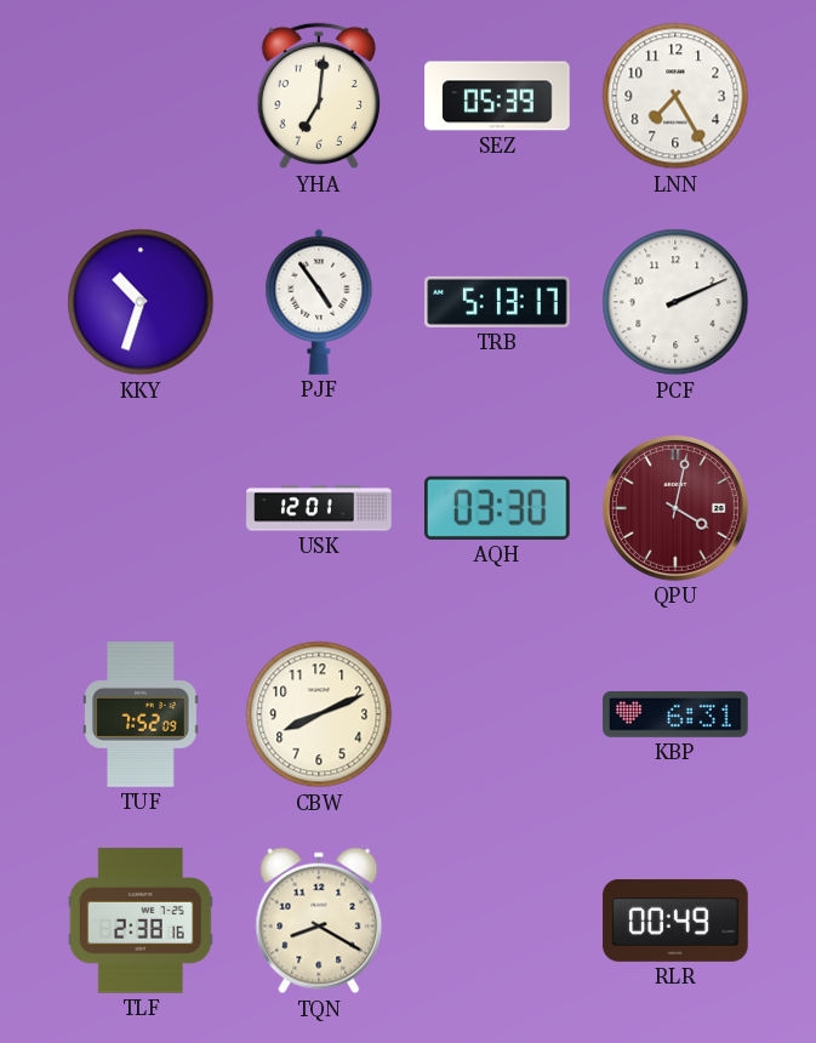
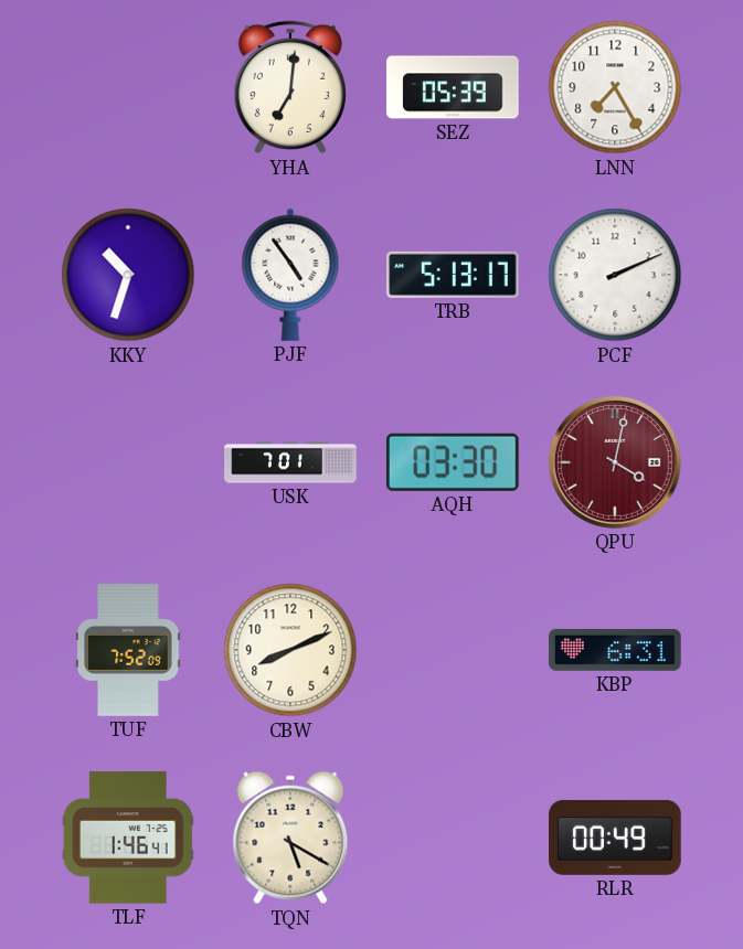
USK: 12:01 -> 7:01
TLF: 2:38 -> 1:46
TQN: 8:20 -> 5:20
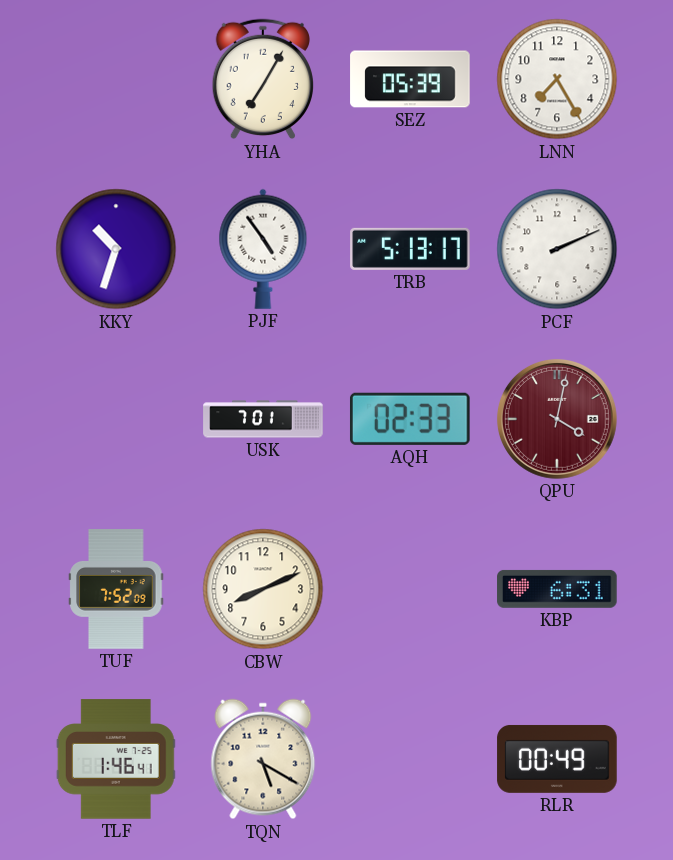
YHA: 7:01 -> 7:05
AQH: 03:30 -> 02:33
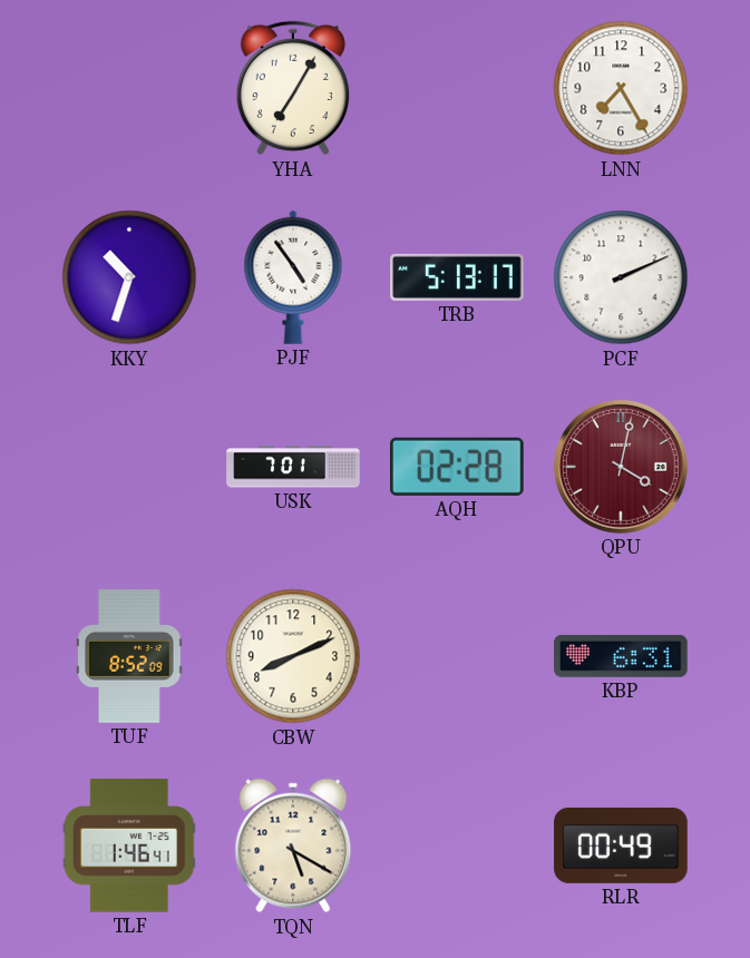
SEZ: 05:39 -> none
AQH: 02:33 -> 02:28
TUF: 7:52 -> 8:52
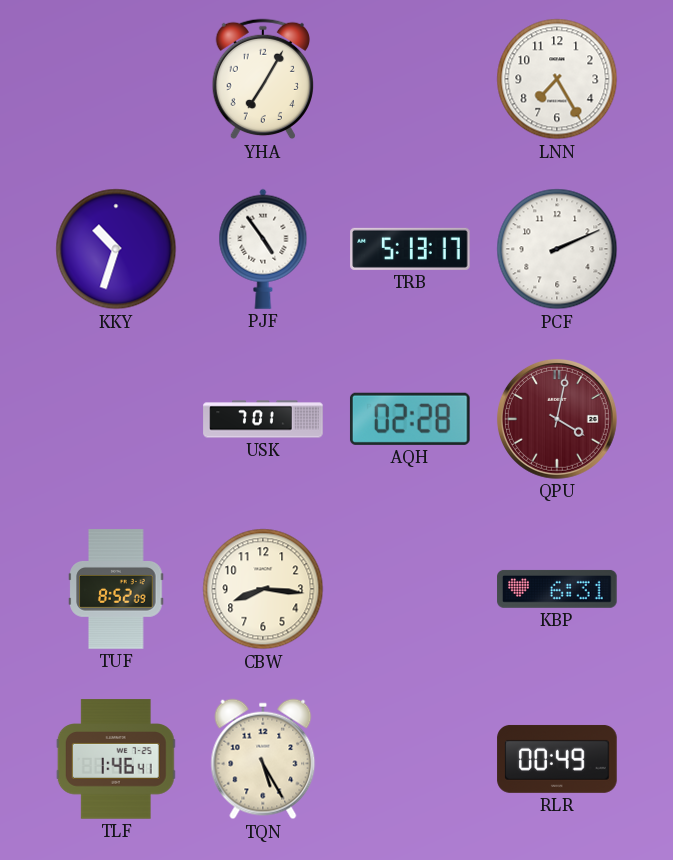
CBW: 8:11 -> 8:16
TQN: 5:20 -> 5:25
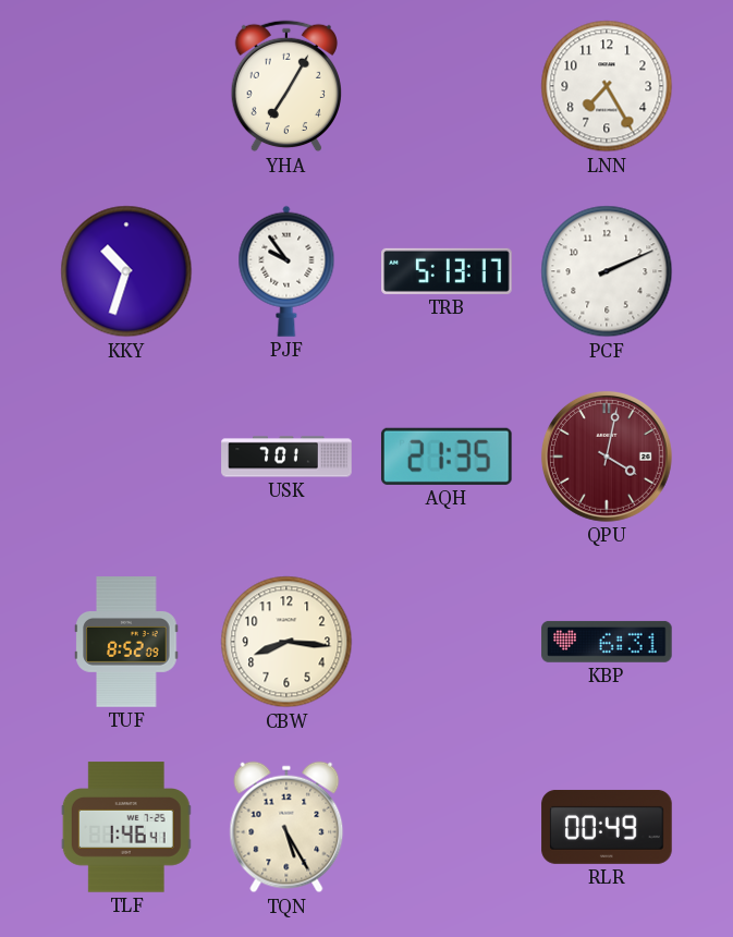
PJF: 4:54 -> 9:54
AQH: 02:28 -> 21:35
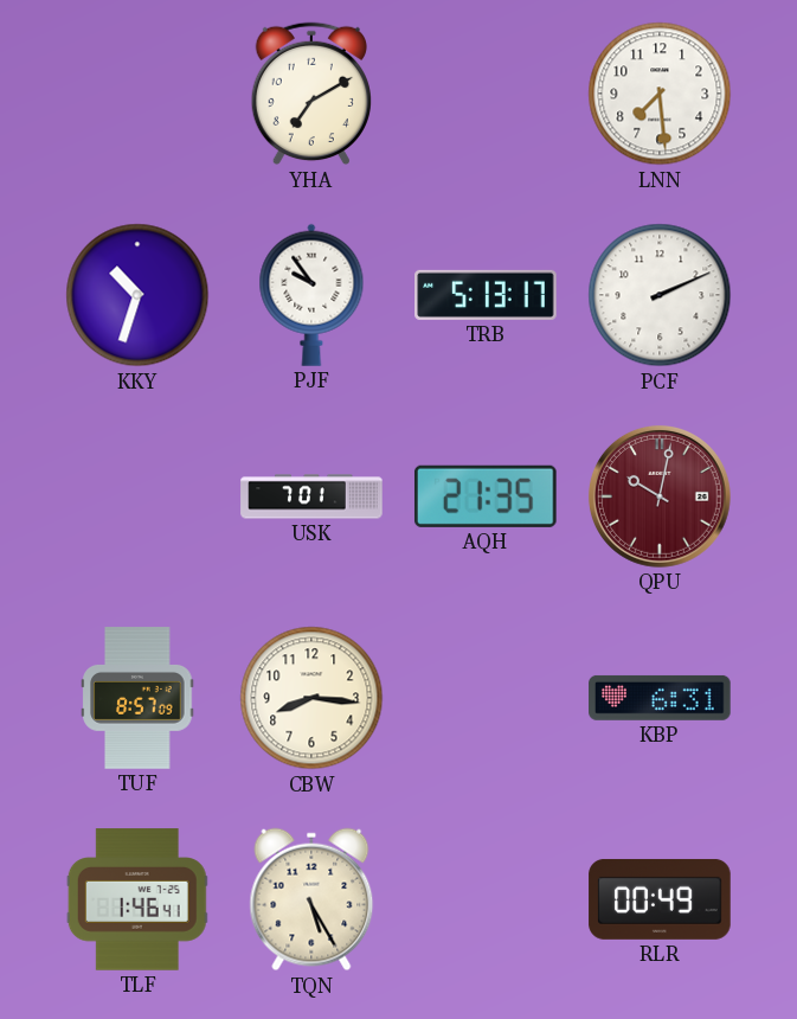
YHA: 7:05 -> 7:10
LNN: 7:25 -> 7:29
QPU: 4:02 -> 10:02
TUF: 8:52 -> 8:57
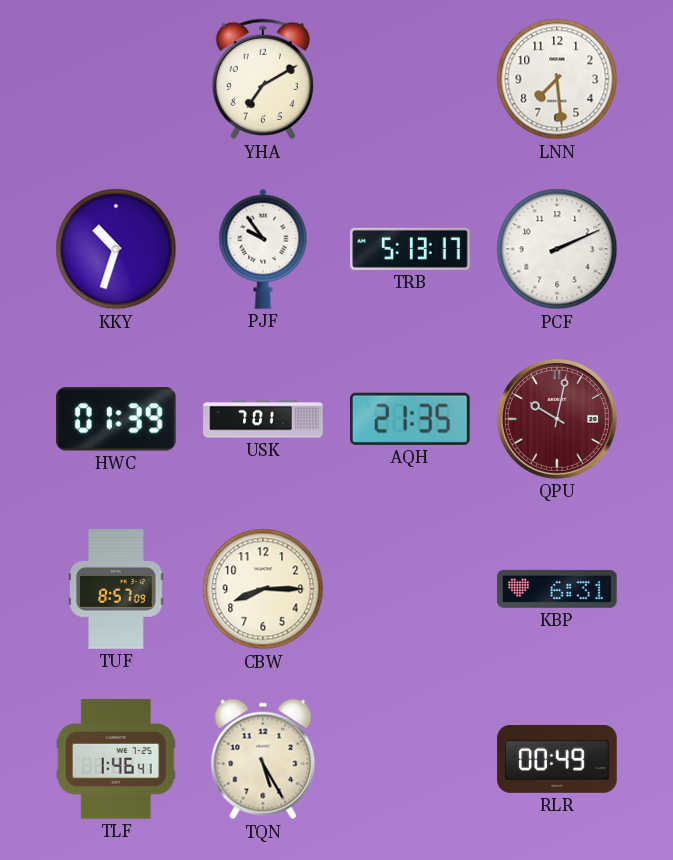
HWC: none -> 01:39
CBW: 8:16 -> 8:15
